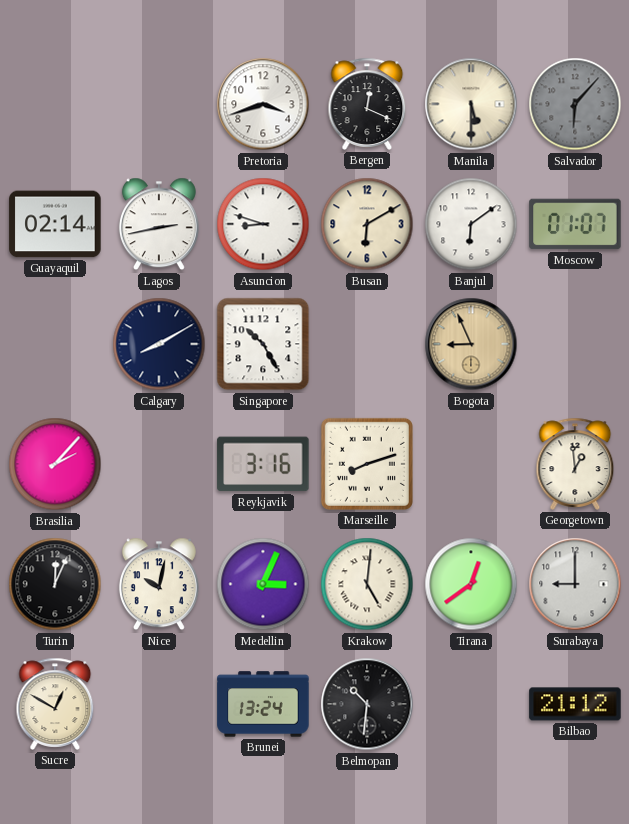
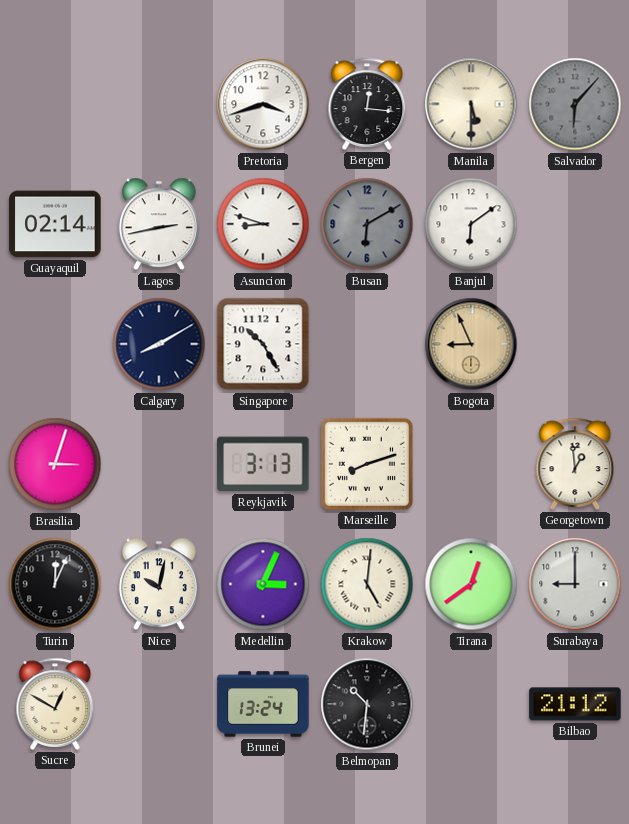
Bergen: 12:19 -> 12:16
Busan dial: cream -> grey
Moscow: 01:07 -> none
Brasilia: 2:07 -> 3:03
Reykjavik: 3:16 -> 3:13
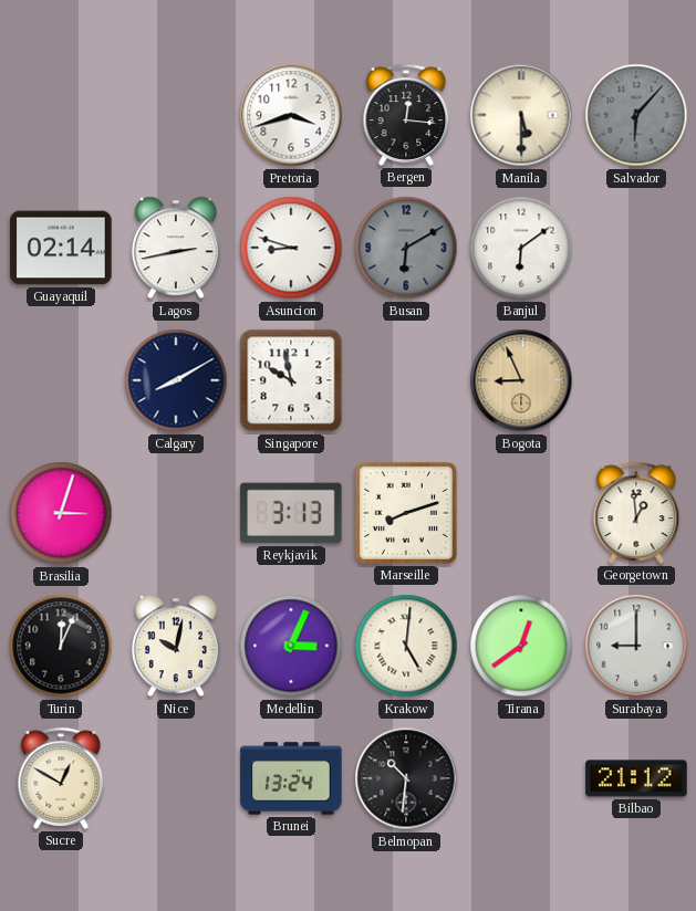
Singapore: 10:25 -> 9:58
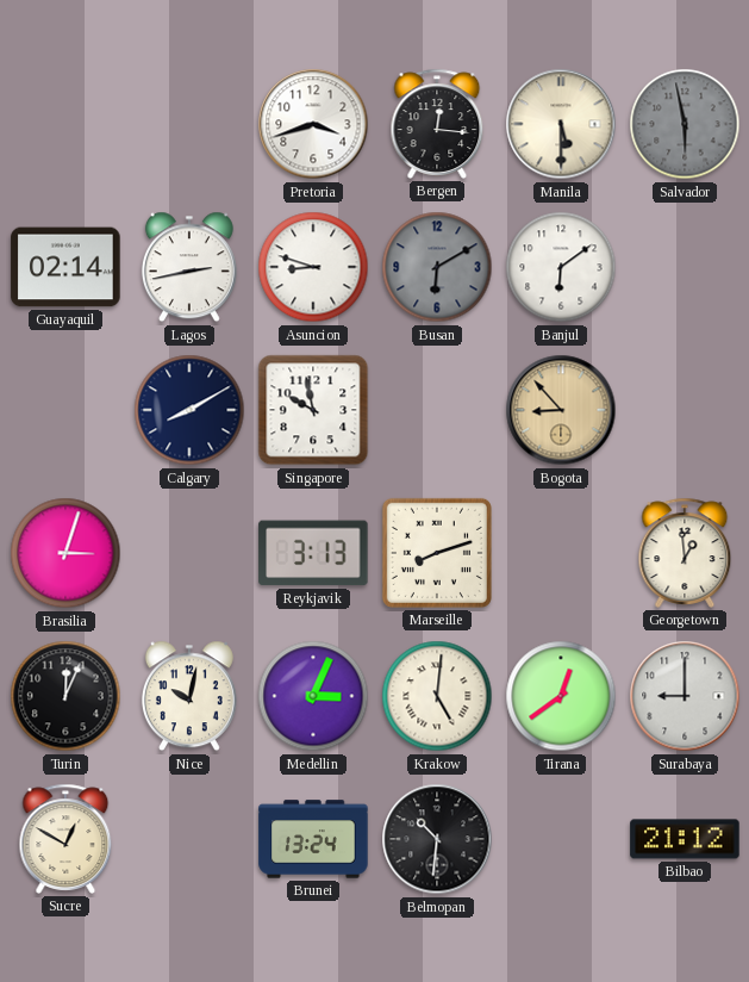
Salvador: 6:07 -> 5:58
Bogota: 8:56 -> 8:53
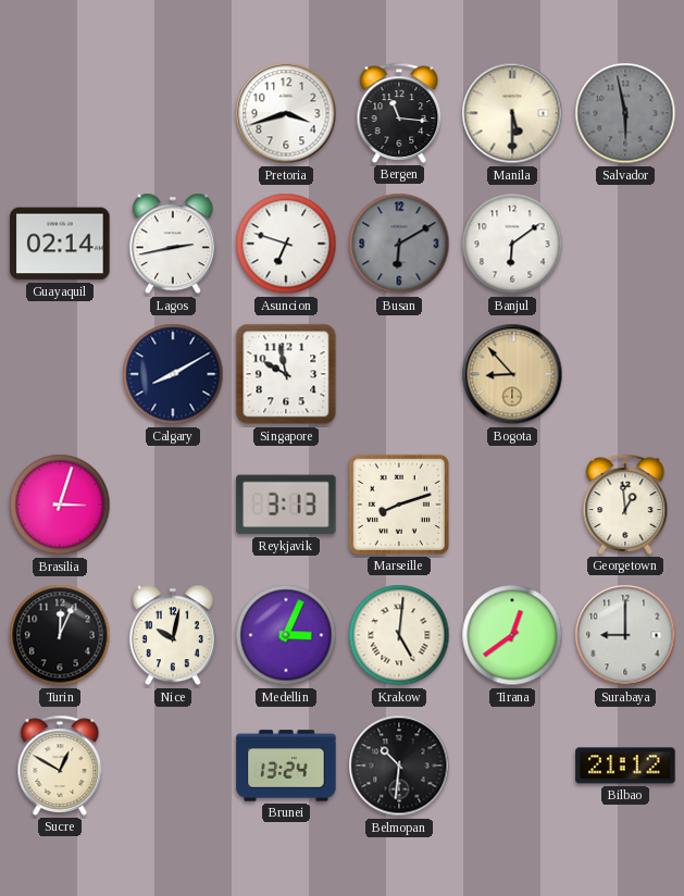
Bergen: 12:16 -> 11:16
Asuncion: 8:48 -> 6:48
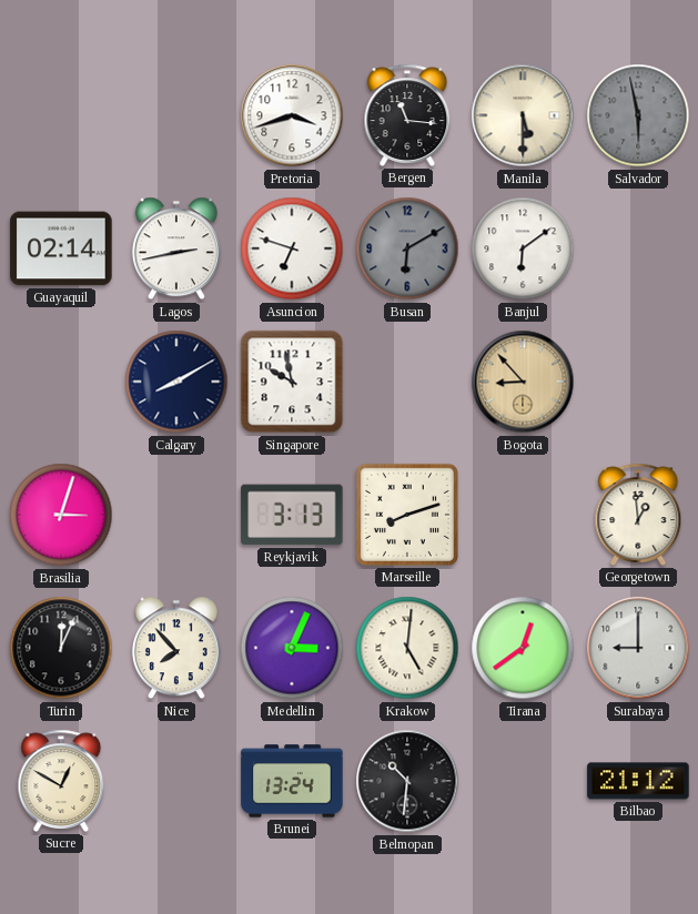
Nice: 10:02 -> 7:53
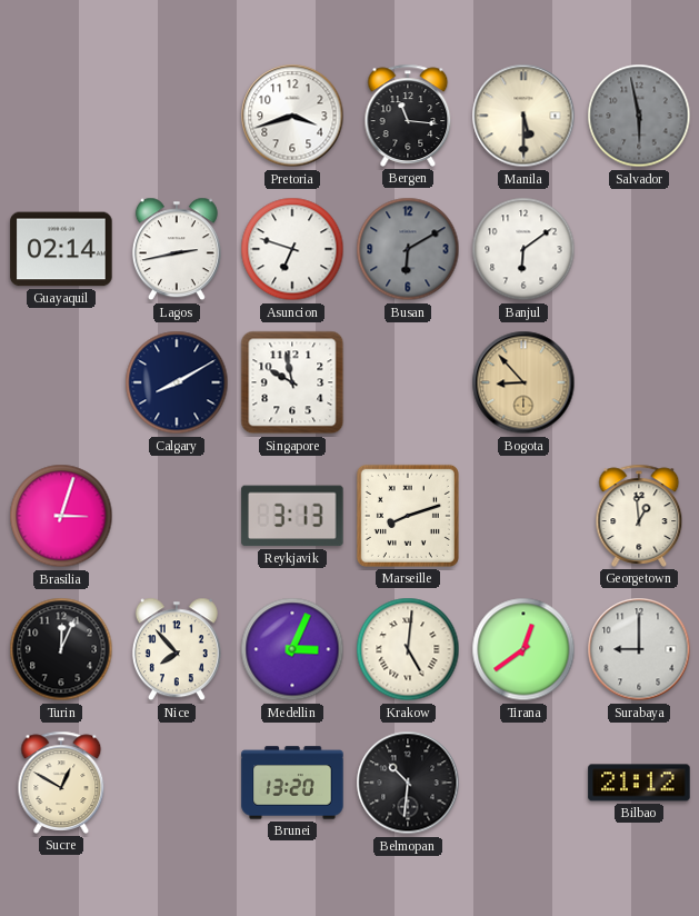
Brunei: 13:24 -> 13:20
